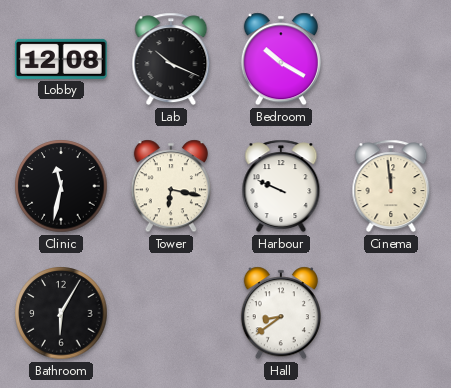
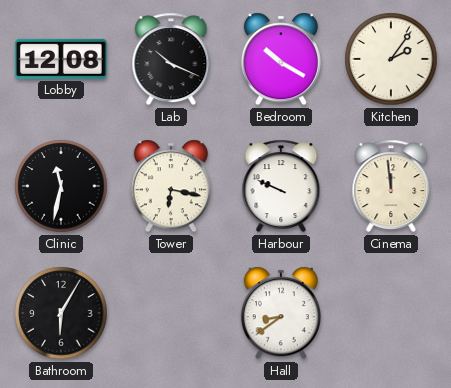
Kitchen: none -> 2:06
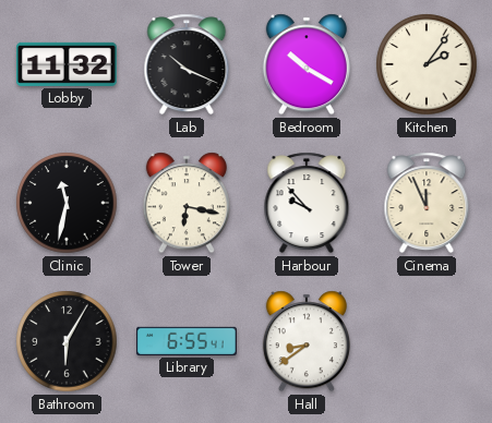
Lobby: 12:08 -> 11:32
Harbour: 9:49 -> 9:53
Cinema: 11:59 -> 11:56
Library: none -> 6:55
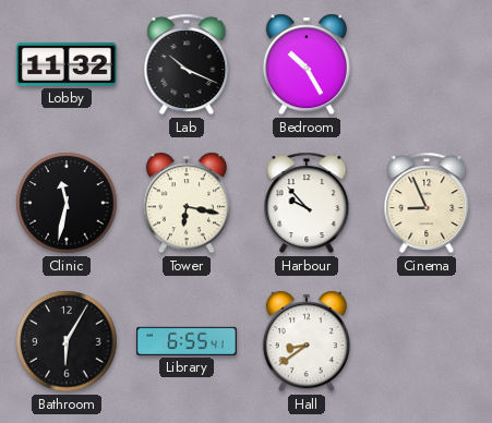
Bedroom: 10:20 -> 10:25
Kitchen: 2:06 -> none
Cinema: 11:56 -> 8:56
